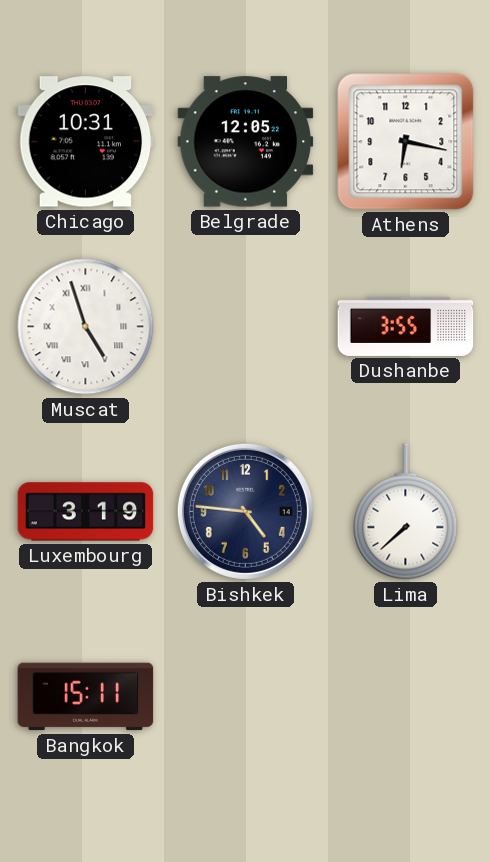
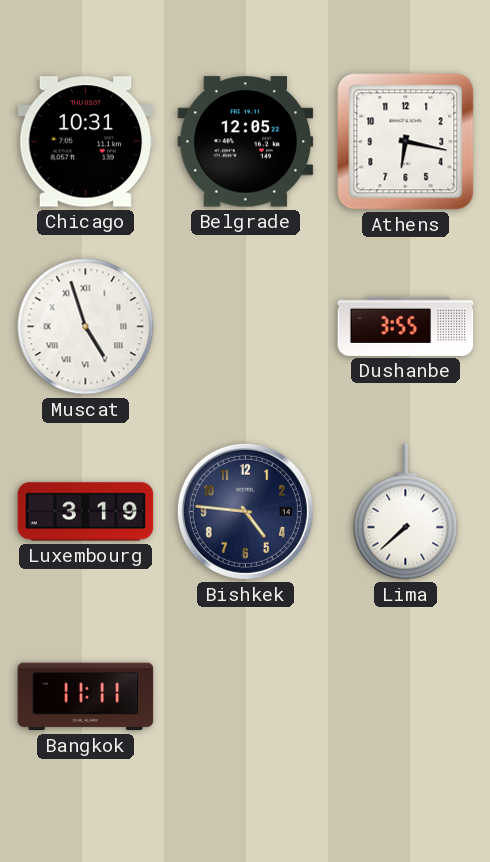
Bangkok: 15:11 -> 11:11
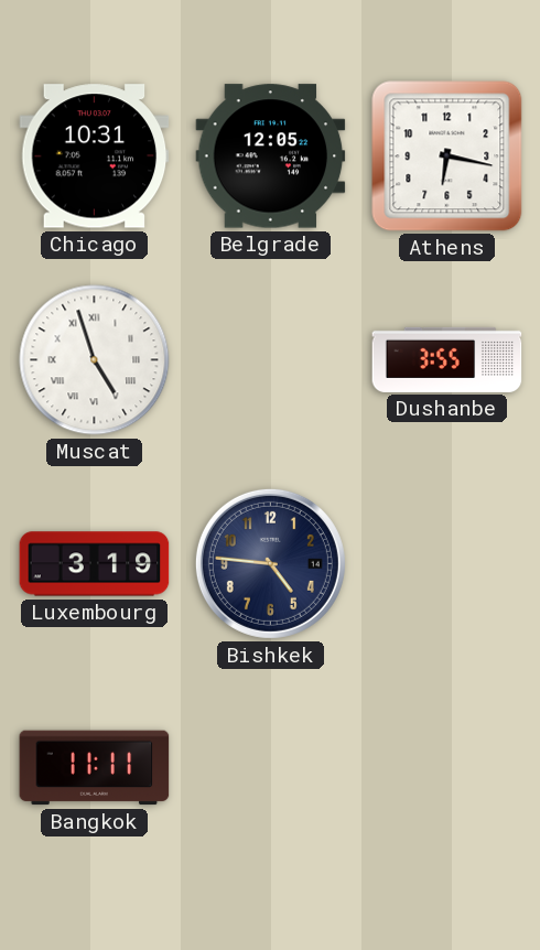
Lima: 7:38 -> none
